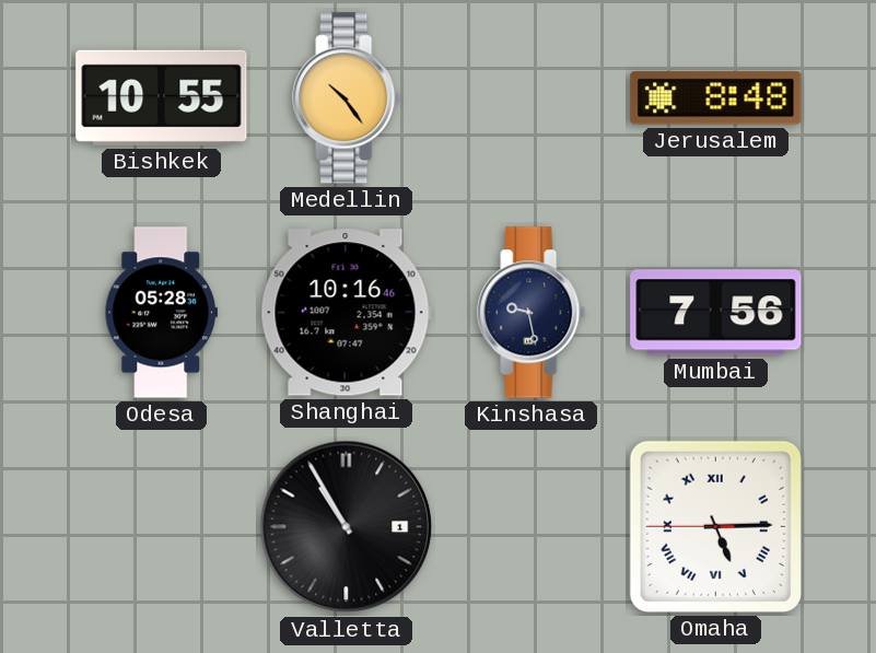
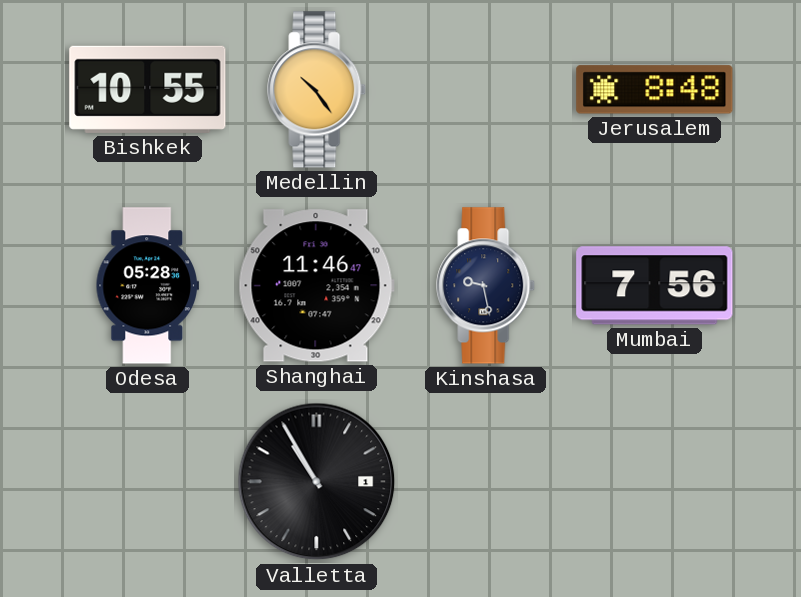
Shanghai: 10:16 -> 11:46
Omaha: 5:14 -> none
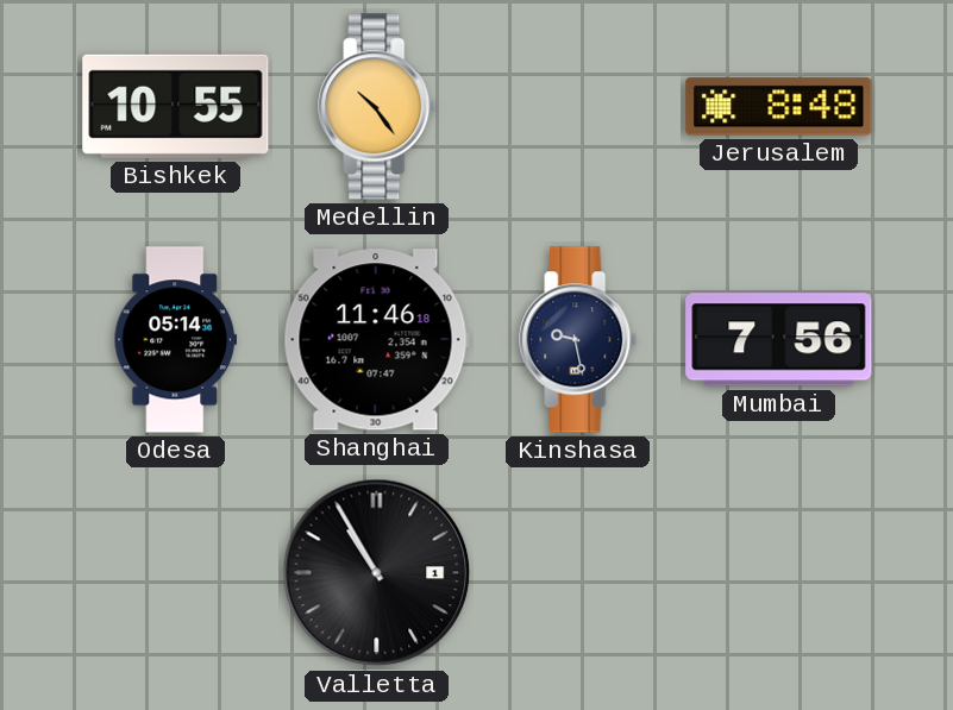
Odesa: 05:28 -> 05:14
Shanghai: 11:46:47 -> 11:46:18
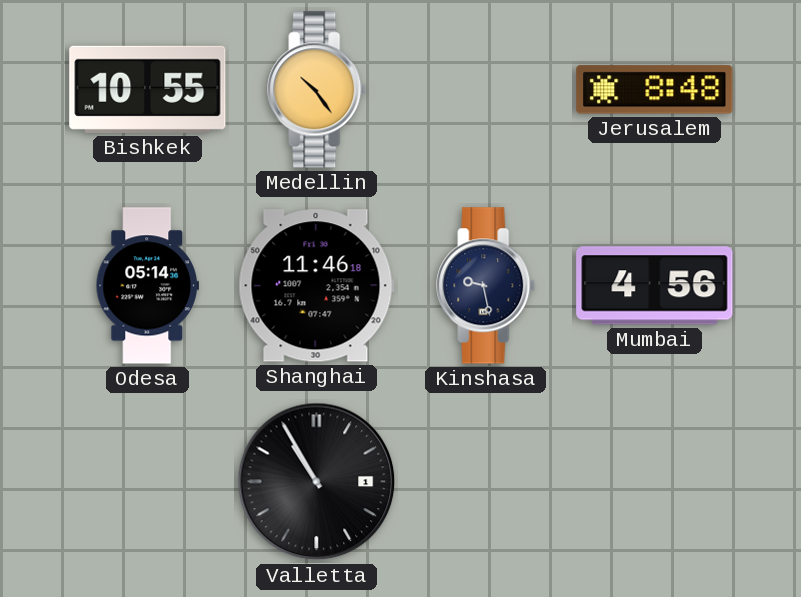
Mumbai: 7:56 -> 4:56
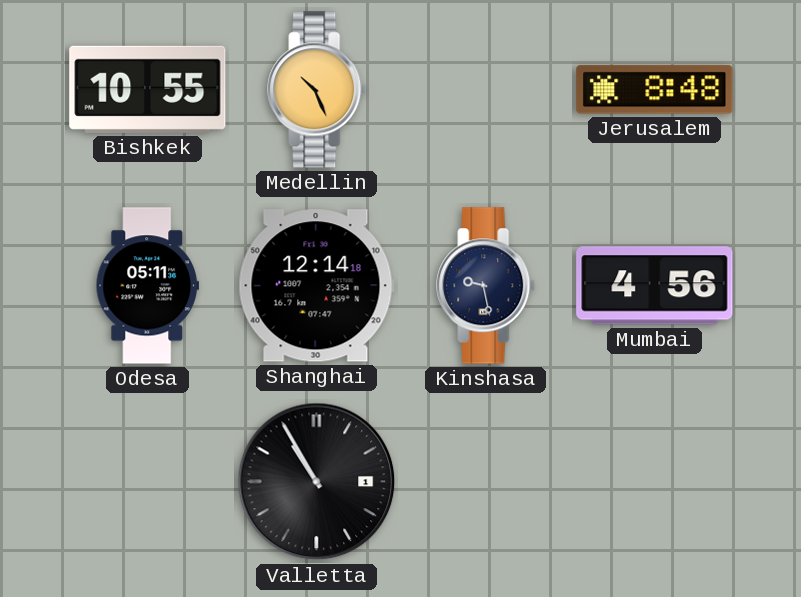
Medellin: 10:24 -> 10:26
Odesa: 05:14 -> 05:11
Shanghai: 11:46 -> 12:14
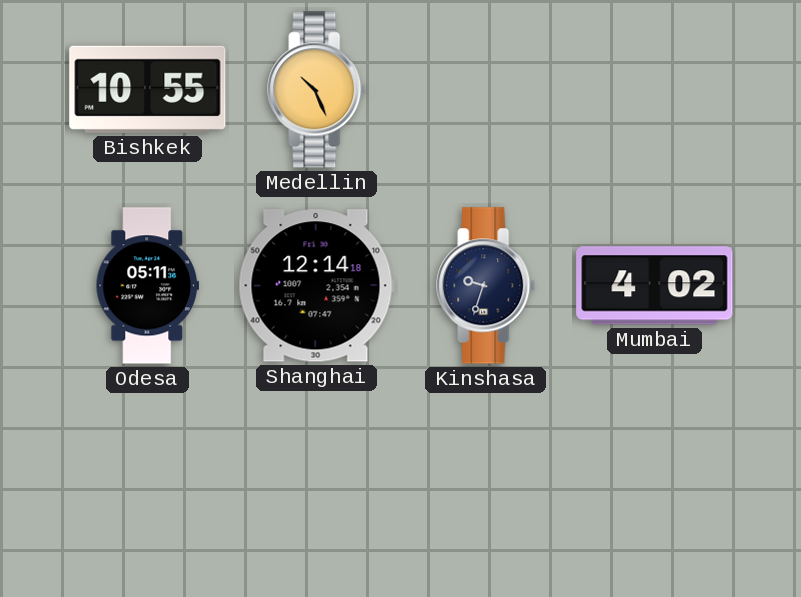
Jerusalem: 8:48 -> none
Kinshasa: 9:28 -> 9:33
Mumbai: 4:56 -> 4:02
Valletta: 10:55 -> none
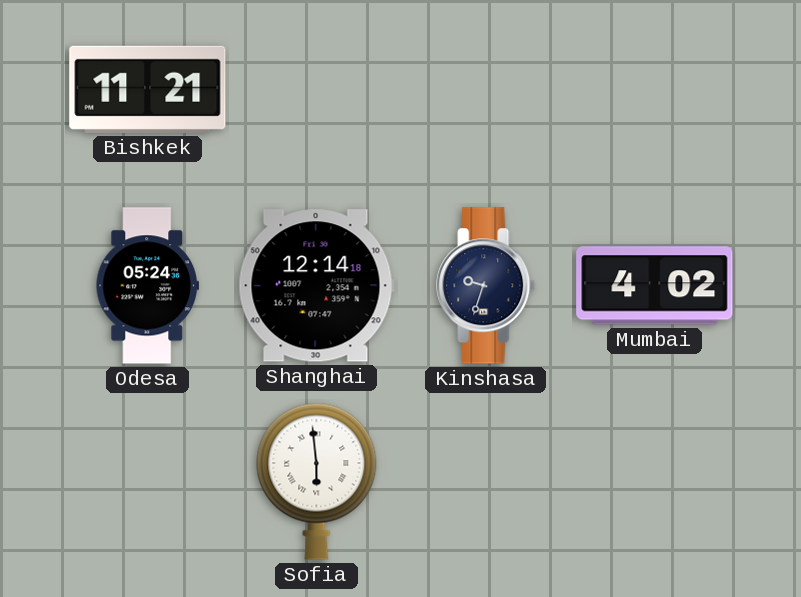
Bishkek: 10:55 -> 11:21
Medellin: 10:26 -> none
Odesa: 05:11 -> 05:24
Sofia: none -> 5:59
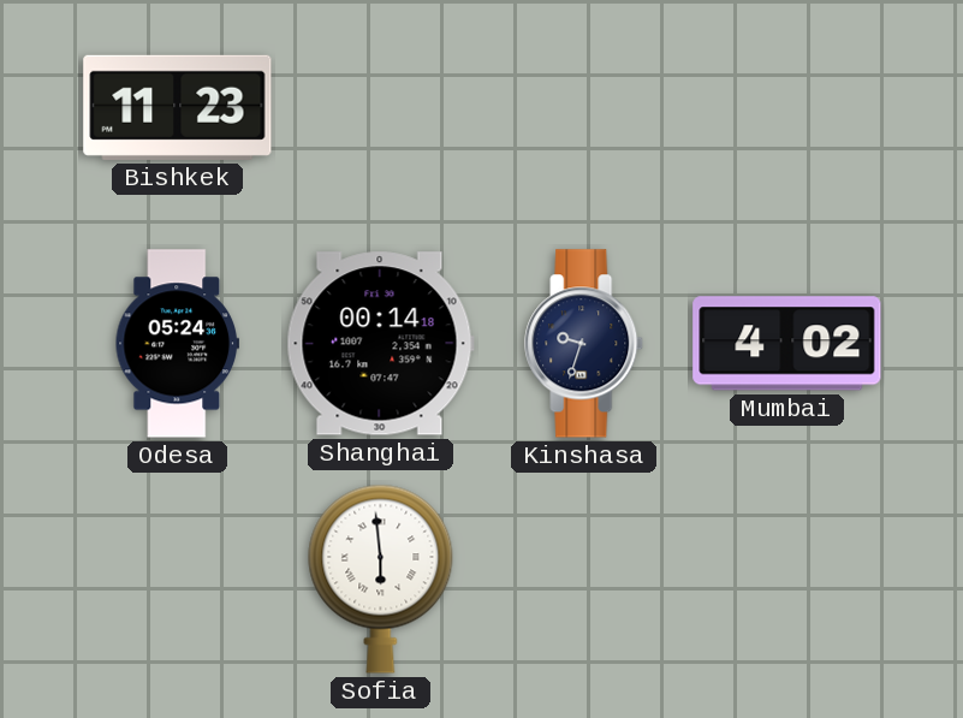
Bishkek: 11:21 -> 11:23
Shanghai: 12:14 -> 00:14
